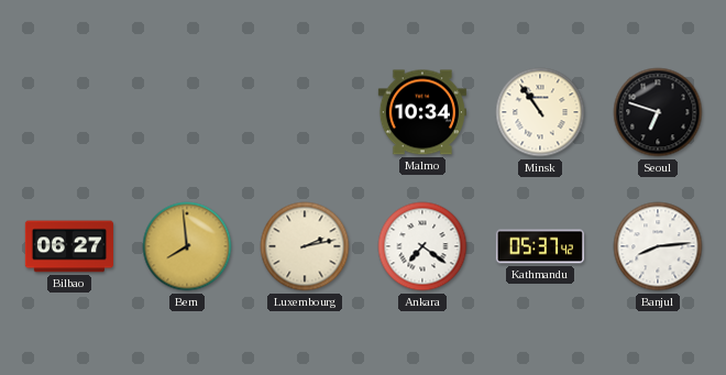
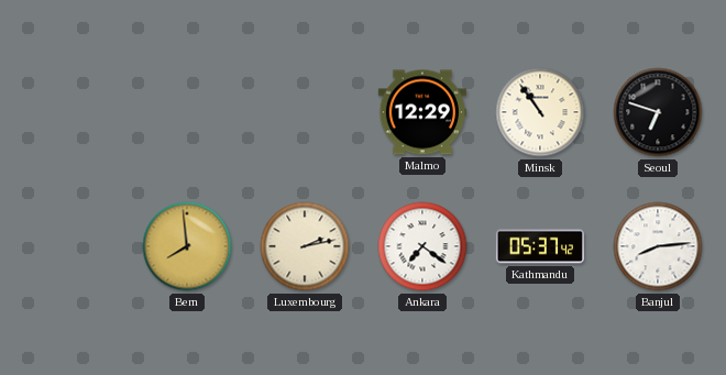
Malmo: 10:34 -> 12:29
Bilbao: 06:27 -> none
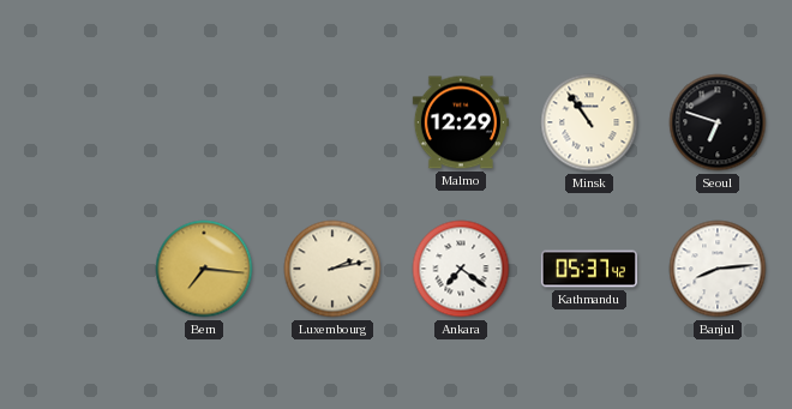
Bern: 7:59 -> 7:16
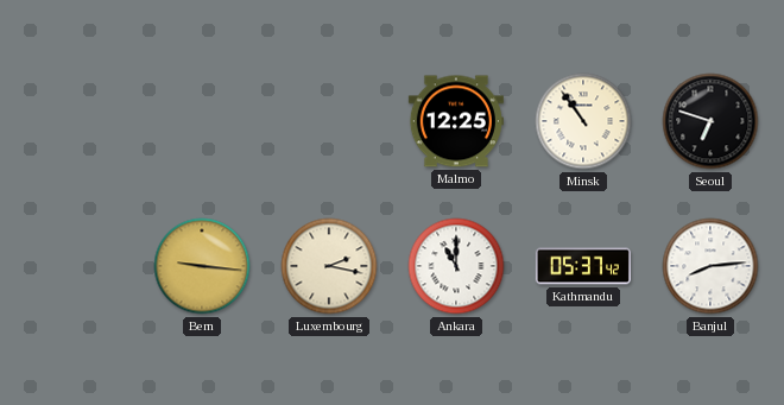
Malmo: 12:29 -> 12:25
Bern: 7:16 -> 9:16
Luxembourg: 2:13 -> 2:17
Ankara: 7:21 -> 11:00
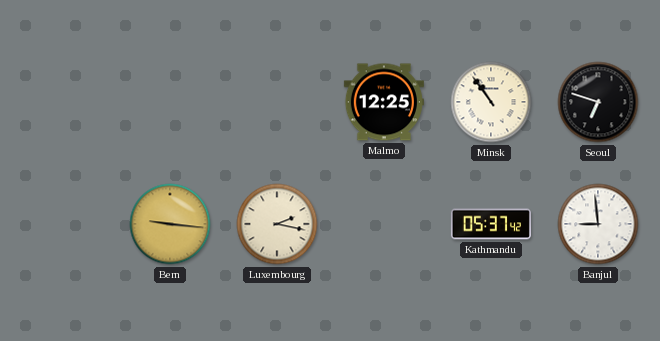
Ankara: 11:00 -> none
Banjul: 8:14 -> 8:59
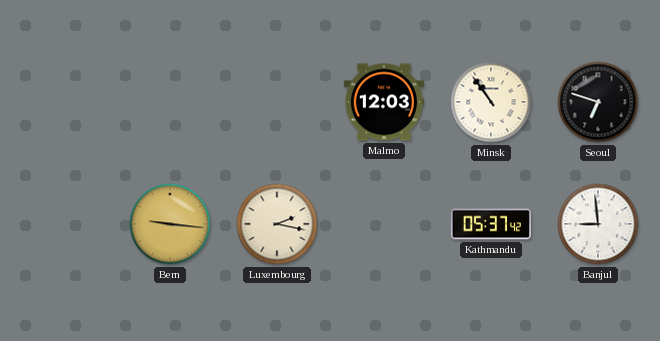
Malmo: 12:25 -> 12:03
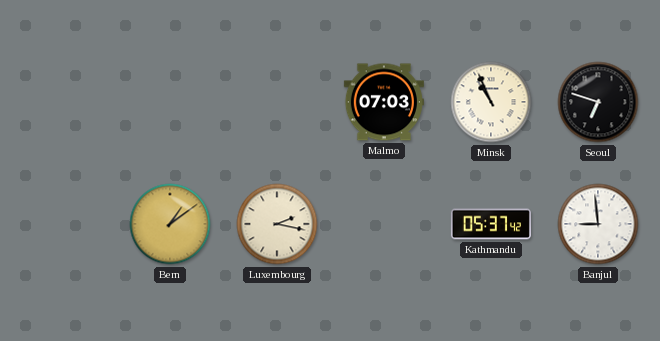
Malmo: 12:03 -> 07:03
Minsk: 10:54 -> 10:56
Bern: 9:16 -> 1:09
